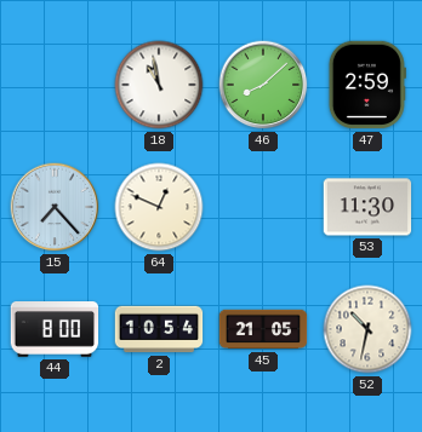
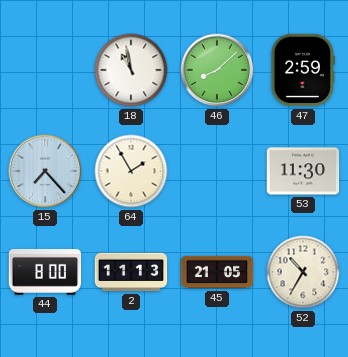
64: 12:49 -> 1:55
2: 10:54 -> 11:13
52: 10:32 -> 10:35
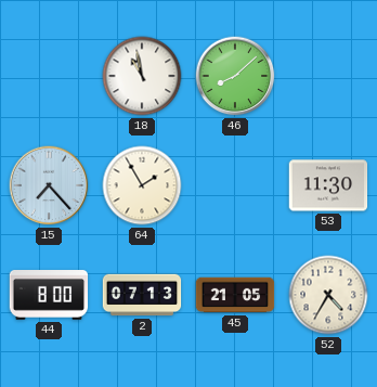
47: 2:59 -> none
2: 11:13 -> 07:13
52: 10:35 -> 4:35
